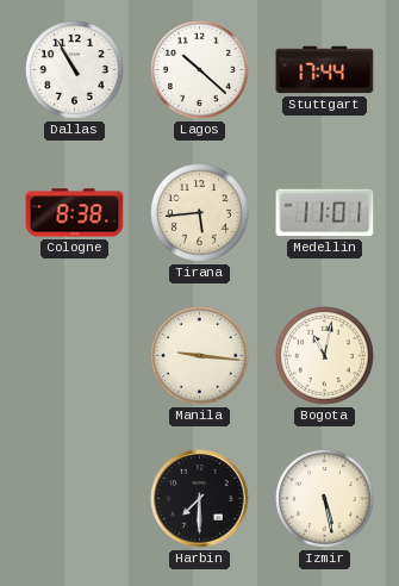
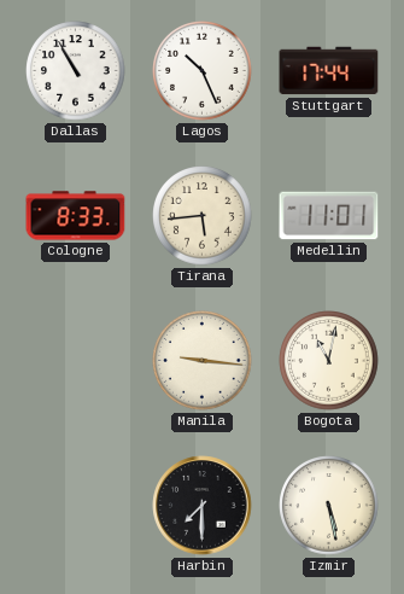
Lagos: 10:22 -> 10:26
Cologne: 8:38 -> 8:33
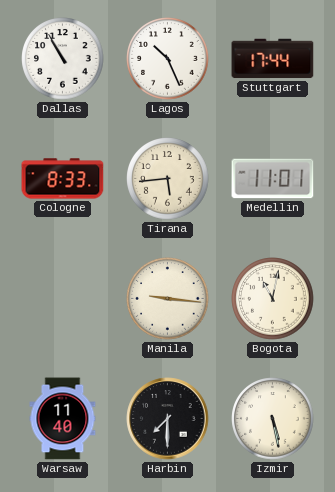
Warsaw: none -> 11:40
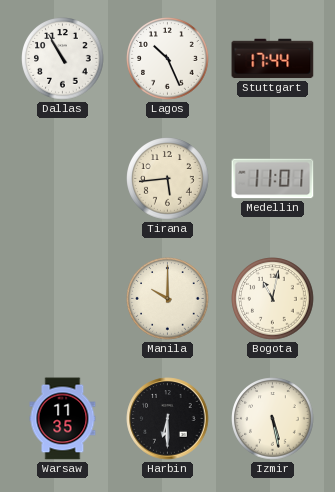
Cologne: 8:33 -> none
Manila: 9:16 -> 10:00
Warsaw: 11:40 -> 11:35
Harbin: 7:30 -> 6:30
